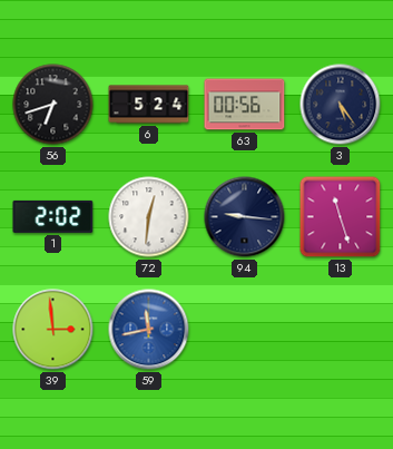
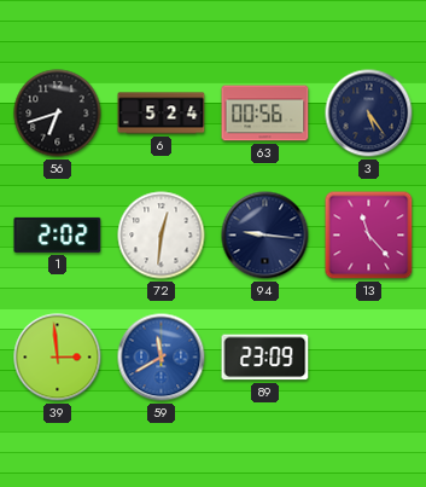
13: 11:27 -> 11:23
59: 11:43 -> 11:40
89: none -> 23:09
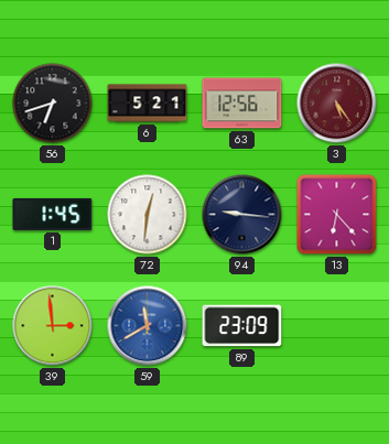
6: 5:24 -> 5:21
63: 00:56 -> 12:56
3 dial: navy -> burgundy
1: 2:02 -> 1:45
13: 11:23 -> 6:23
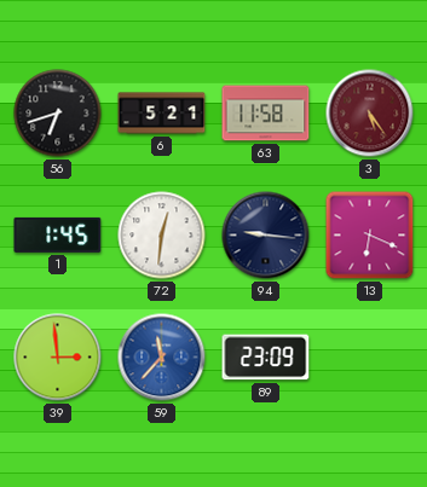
63: 12:56 -> 11:58
13: 6:23 -> 6:19
59: 11:40 -> 11:37
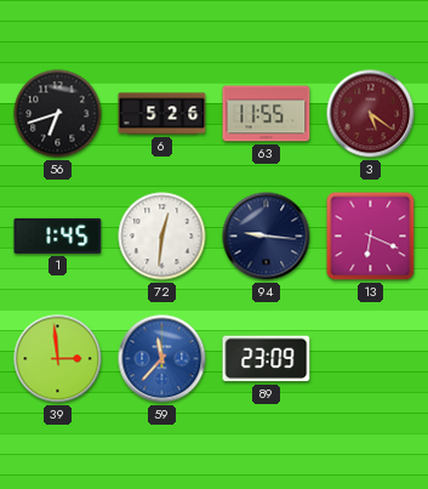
6: 5:21 -> 5:26
63: 11:58 -> 11:55
3: 5:24 -> 5:21
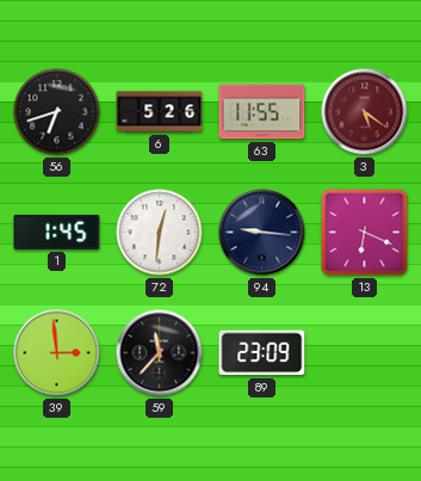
59 dial: blue -> black
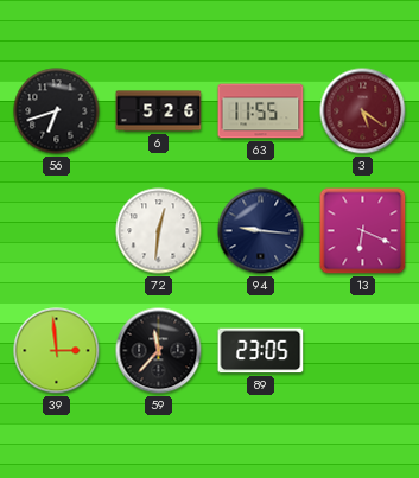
1: 1:45 -> none
89: 23:09 -> 23:05
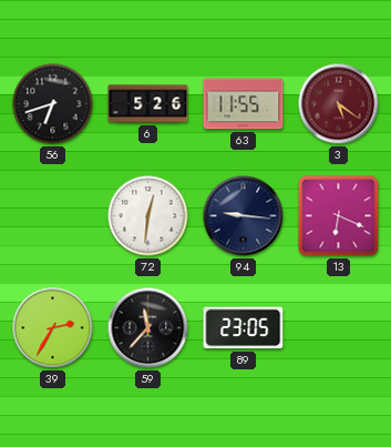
39: 2:59 -> 2:35
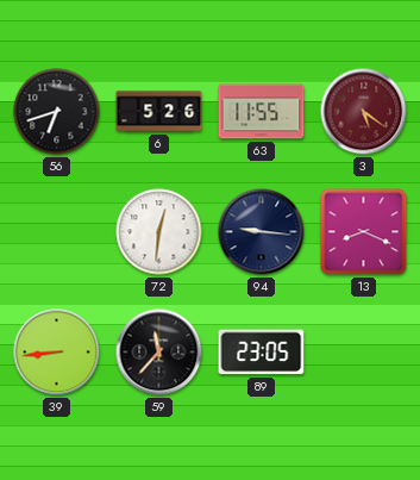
13: 6:19 -> 8:19
39: 2:35 -> 8:44
